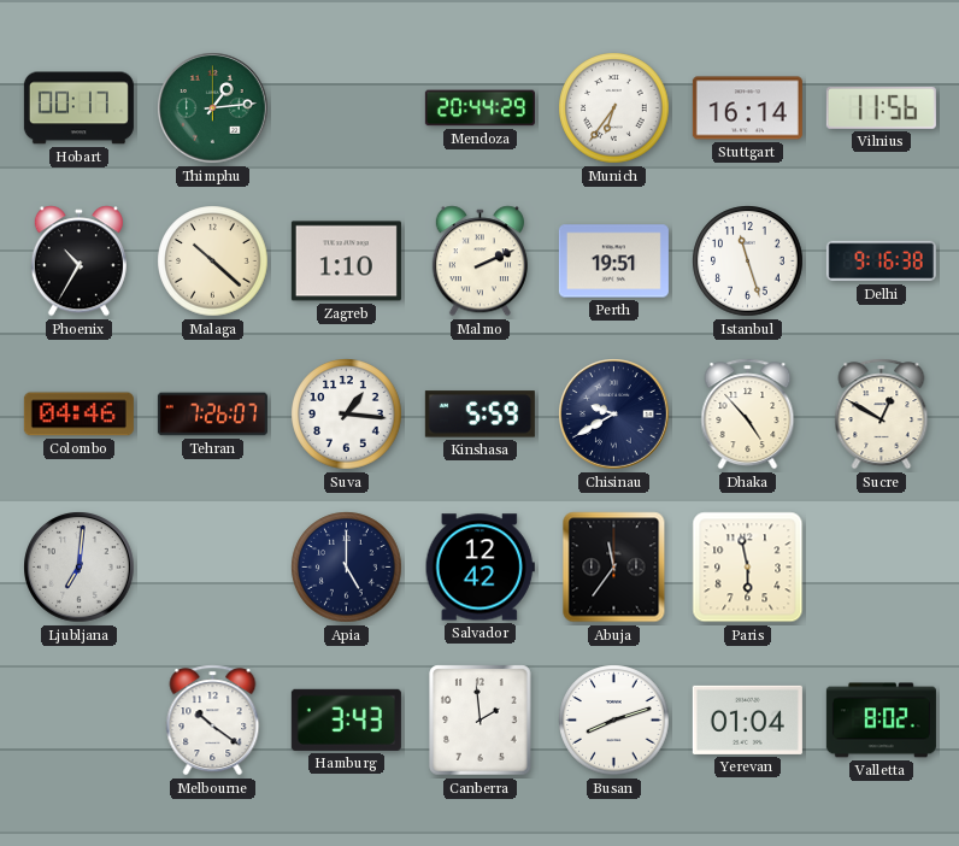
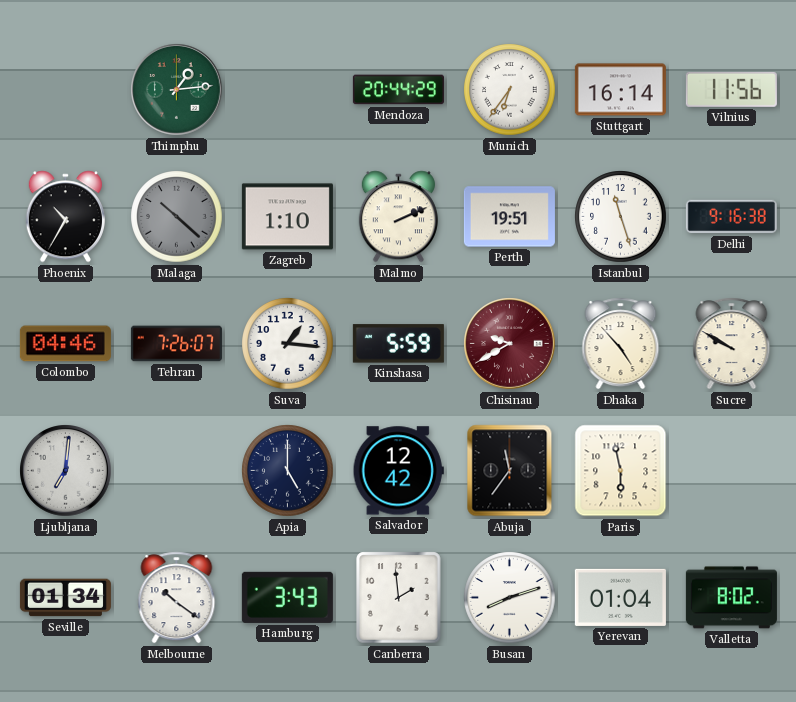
Hobart: 00:17 -> none
Malaga dial: cream -> grey
Chisinau dial: navy -> burgundy
Sucre: 12:50 -> 9:50
Seville: none -> 01:34
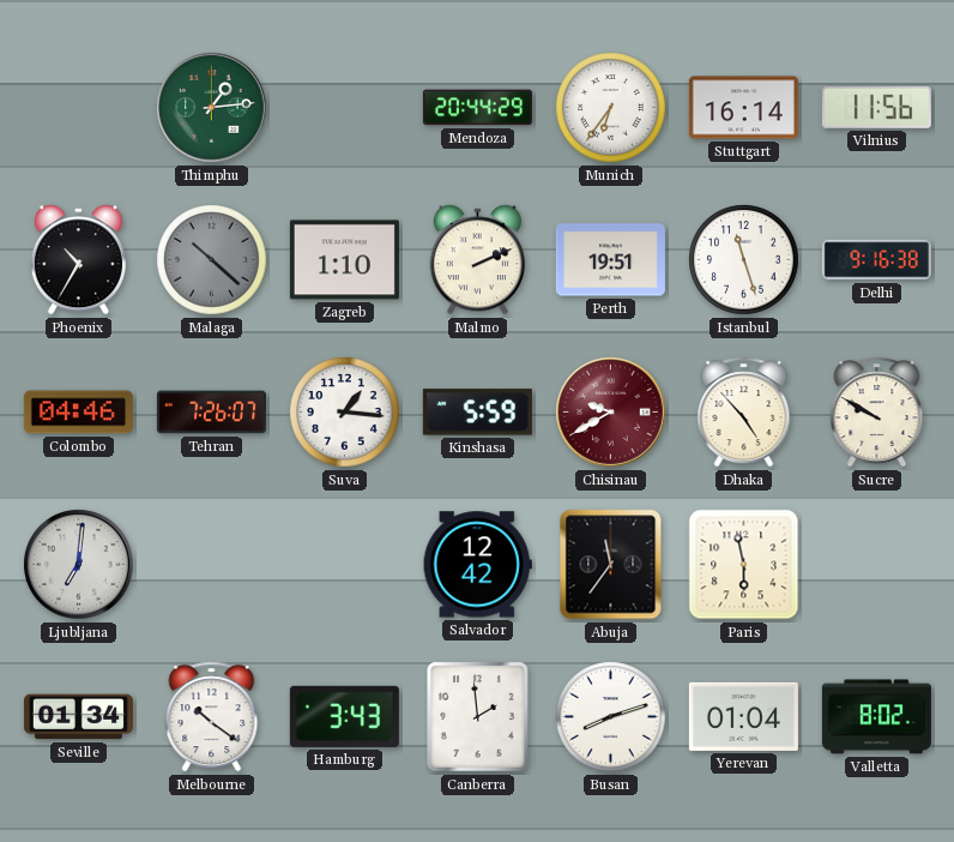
Apia: 5:00 -> none
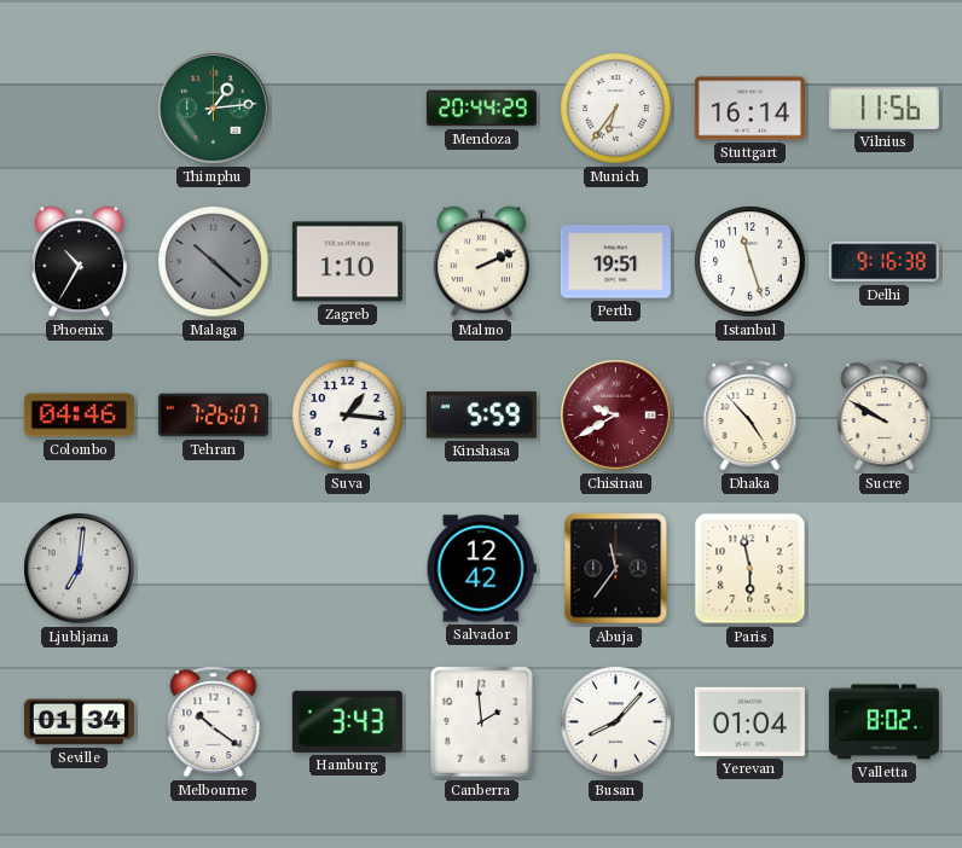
Busan: 8:12 -> 8:07
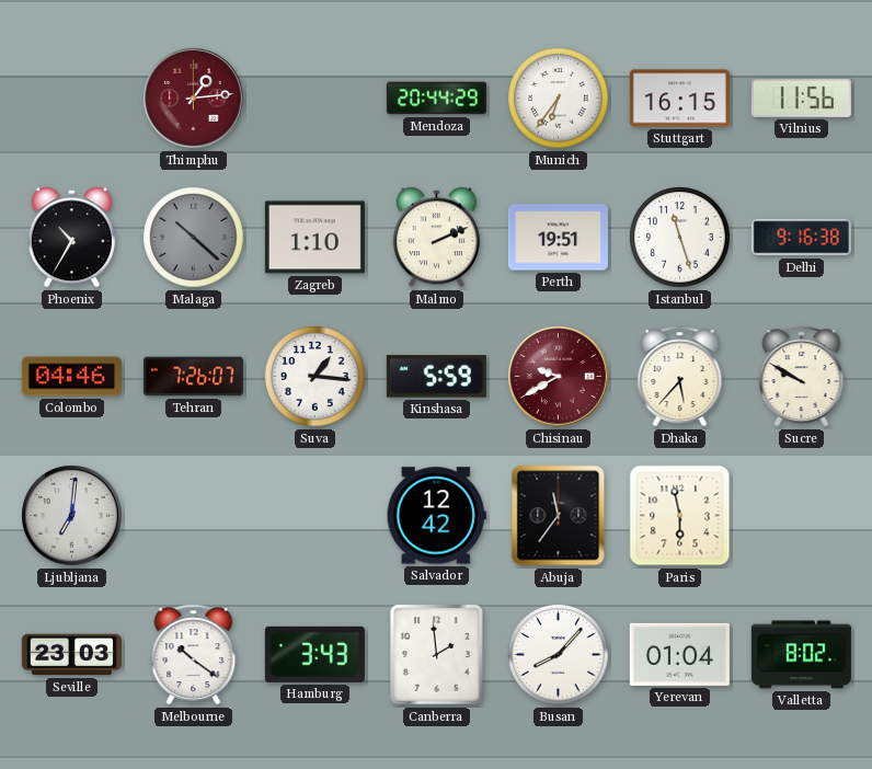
Thimphu dial: green -> burgundy
Stuttgart: 16:14 -> 16:15
Dhaka: 4:53 -> 5:37
Seville: 01:34 -> 23:03
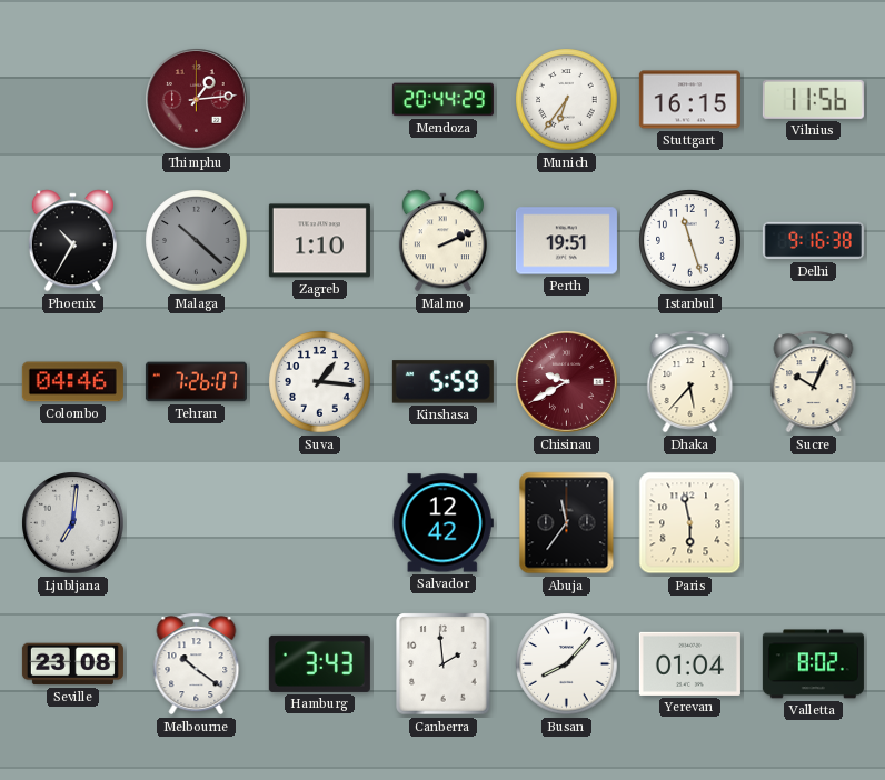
Sucre: 9:50 -> 10:04
Seville: 23:03 -> 23:08
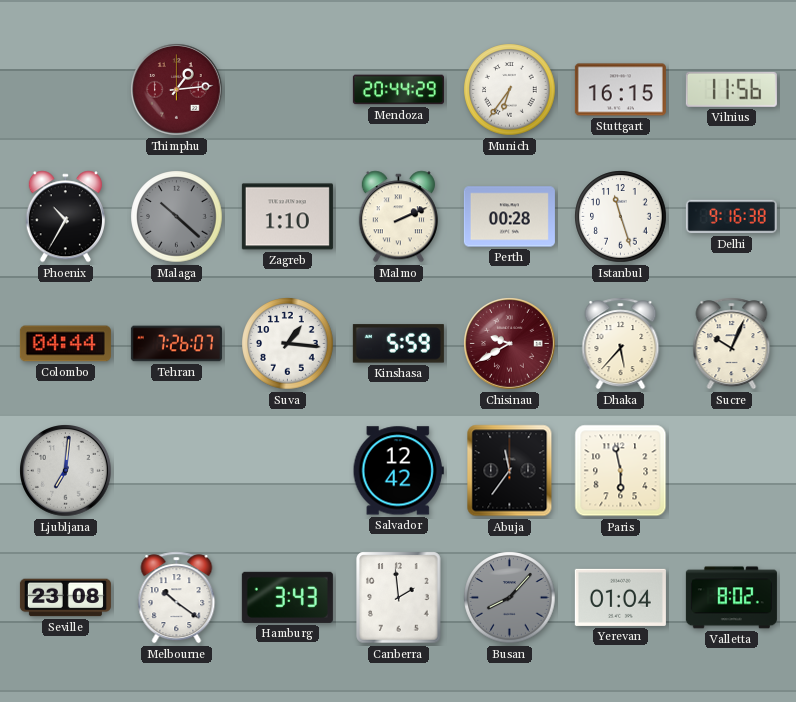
Perth: 19:51 -> 00:28
Colombo: 04:46 -> 04:44
Busan dial: white -> grey
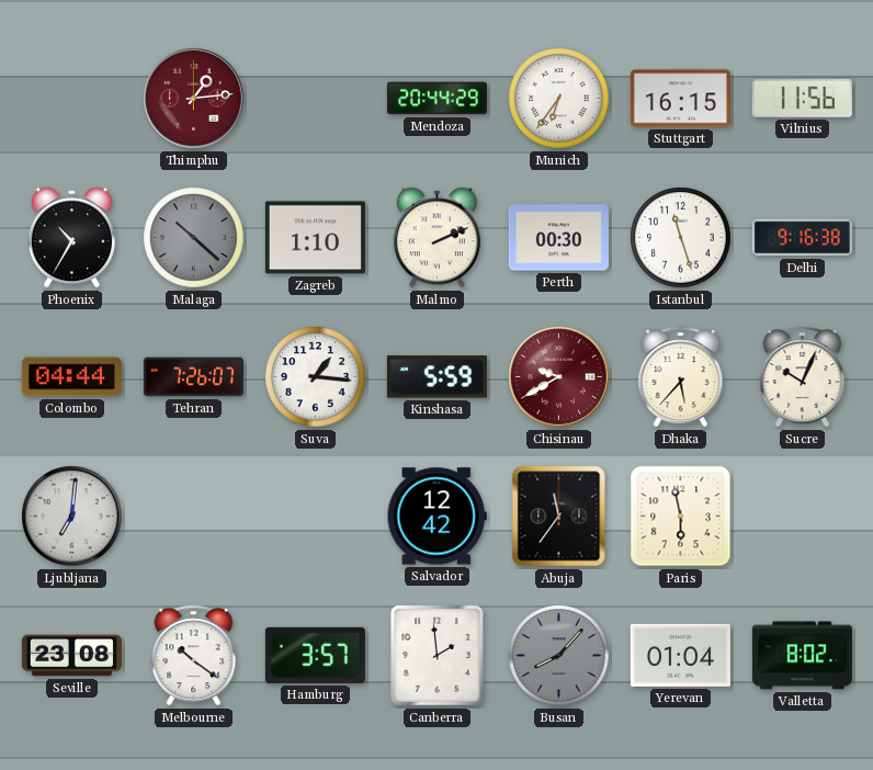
Perth: 00:28 -> 00:30
Hamburg: 3:43 -> 3:57
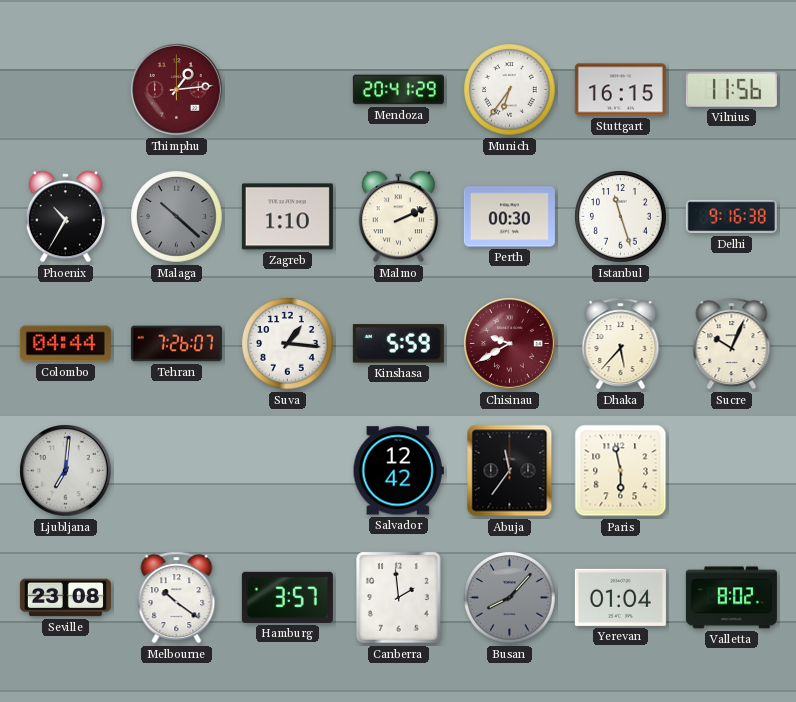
Mendoza: 20:44 -> 20:41
